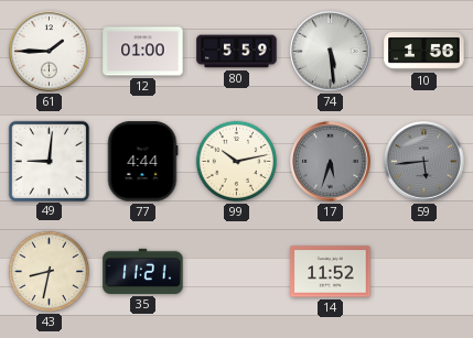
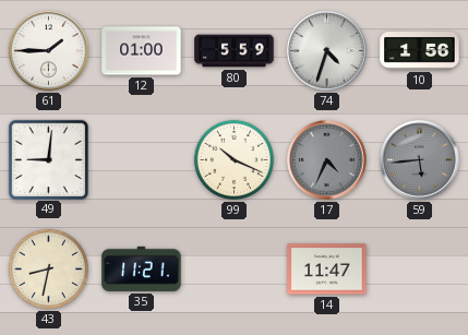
74: 5:29 -> 4:33
77: 4:44 -> none
99: 10:13 -> 10:19
17: 5:33 -> 4:34
14: 11:52 -> 11:47
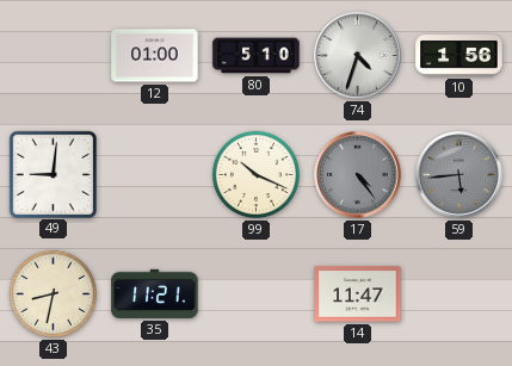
61: 1:45 -> none
80: 5:59 -> 5:10
17: 4:34 -> 4:24
